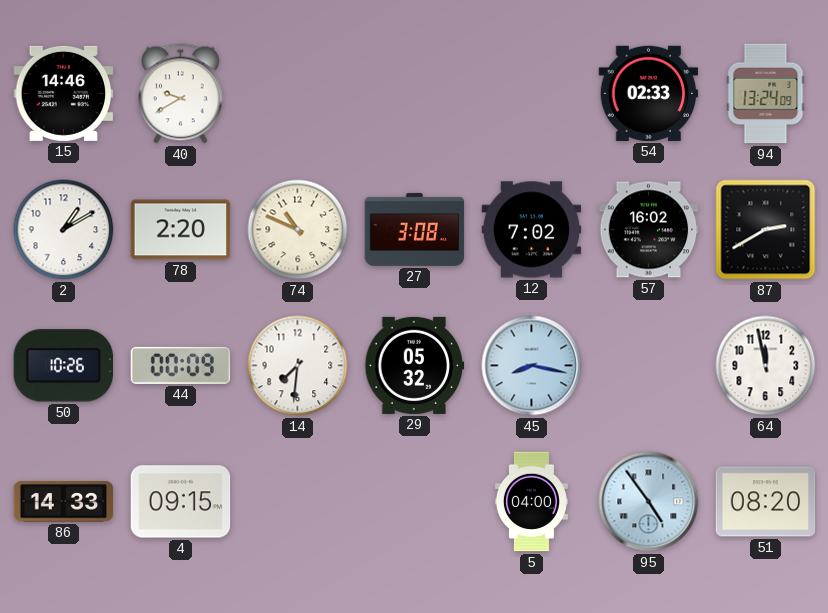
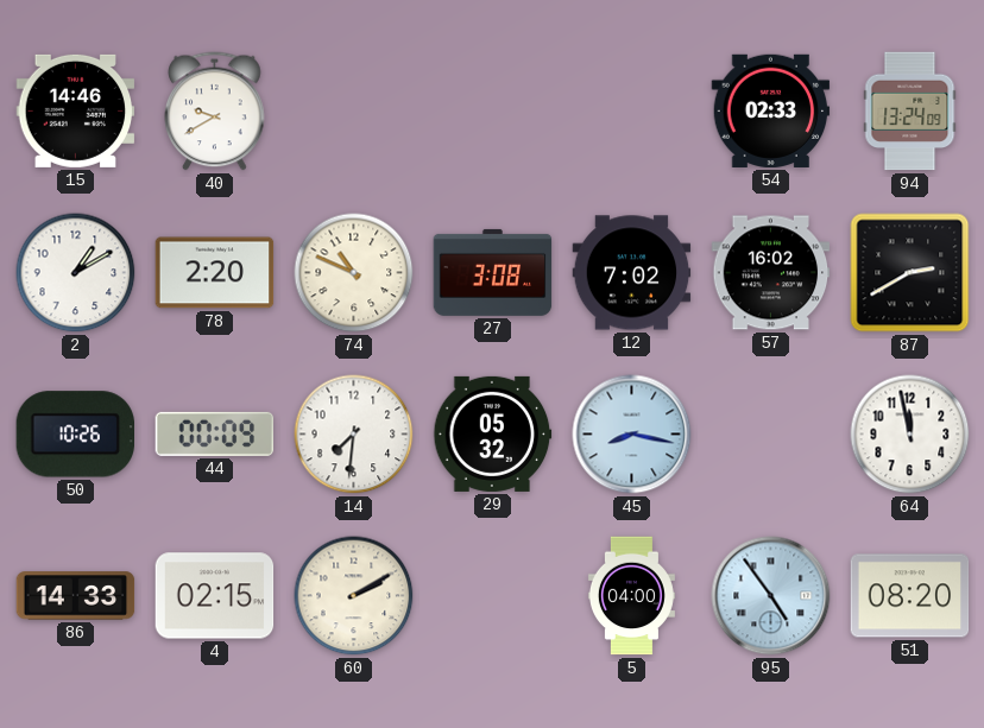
4: 09:15 -> 02:15
60: none -> 2:10
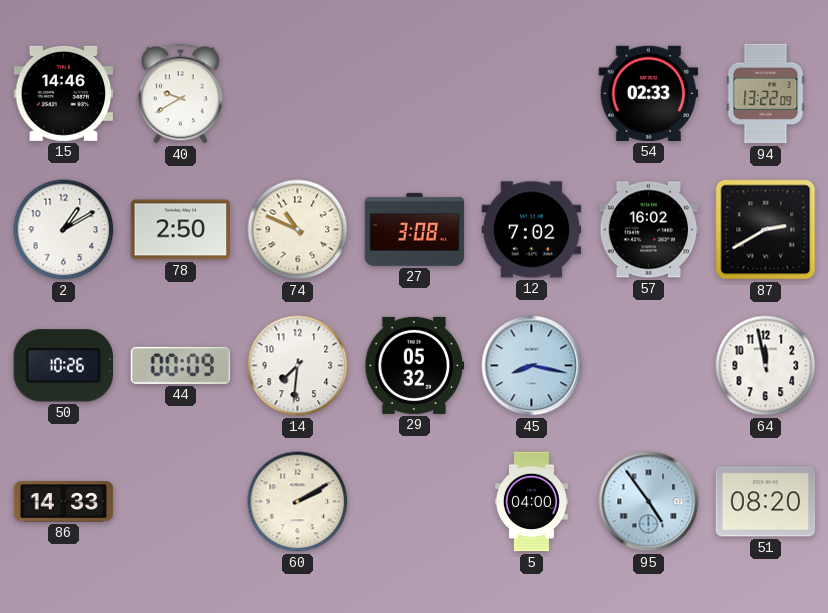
94: 13:24 -> 13:22
78: 2:20 -> 2:50
4: 02:15 -> none
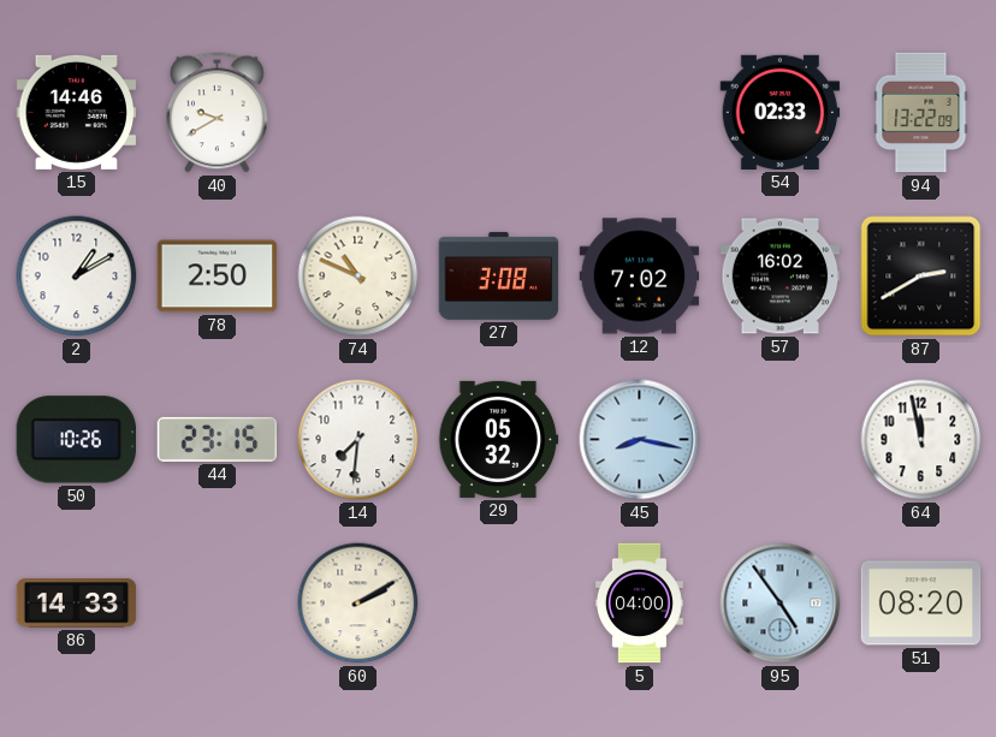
44: 00:09 -> 23:15
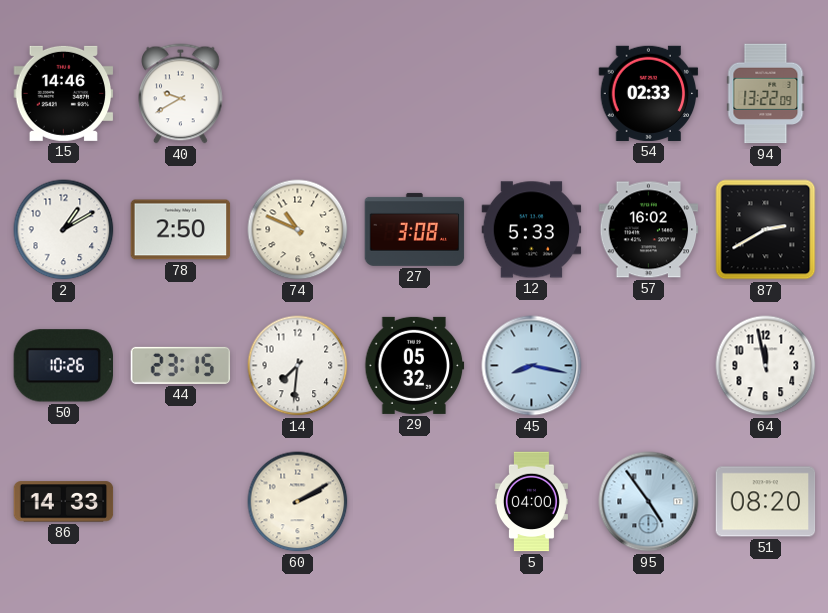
12: 7:02 -> 5:33
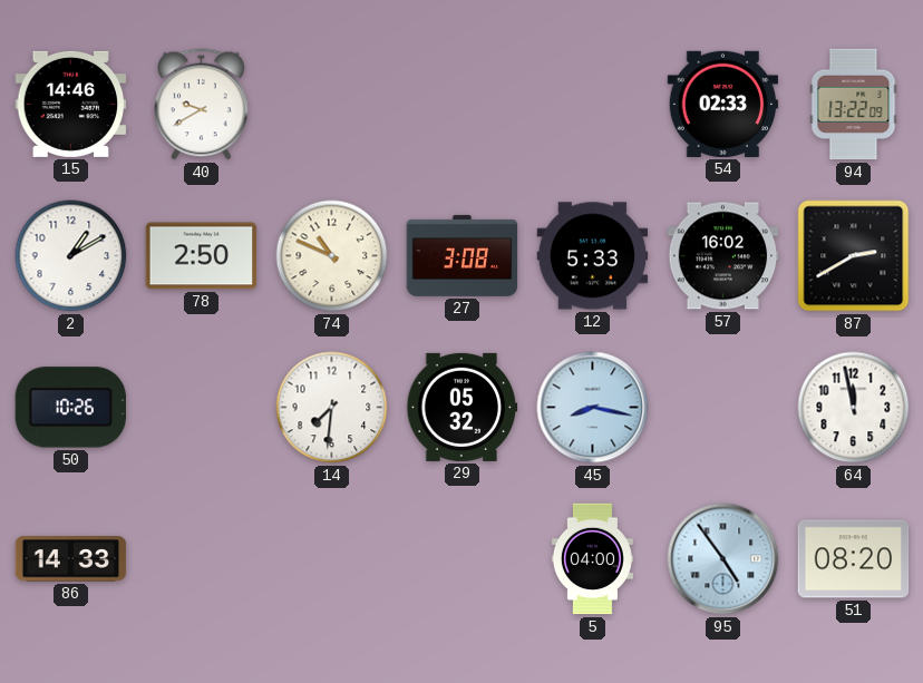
44: 23:15 -> none
60: 2:10 -> none
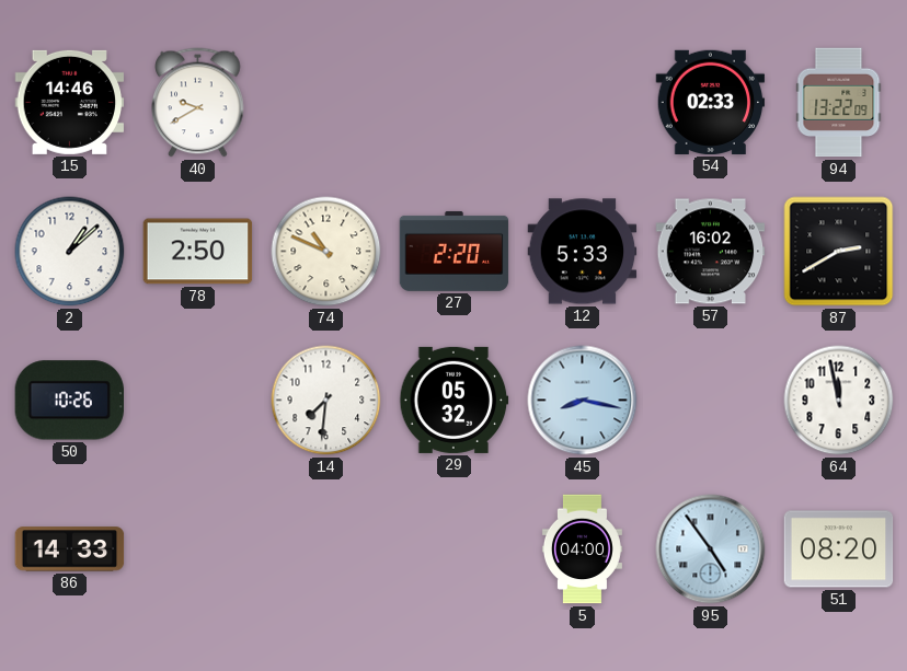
2: 1:10 -> 1:08
27: 3:08 -> 2:20
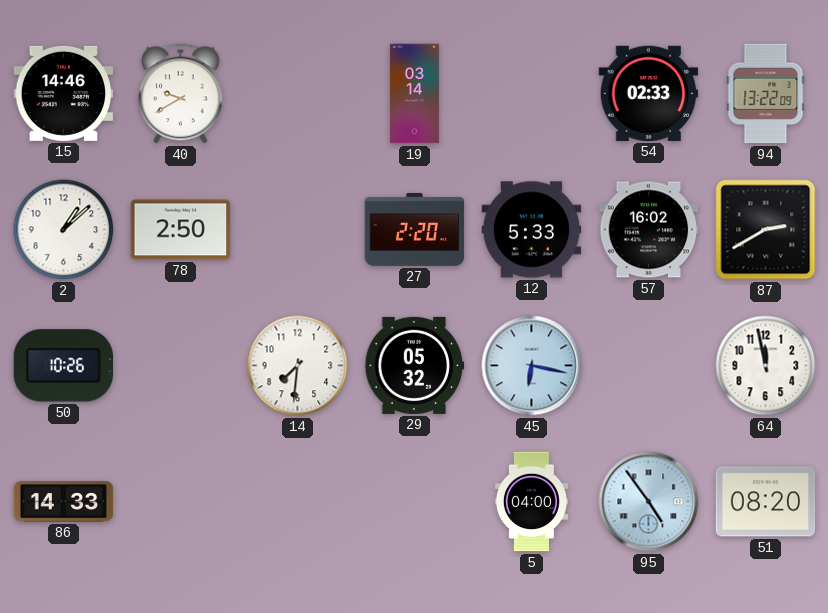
19: none -> 03:14
74: 10:49 -> none
45: 8:17 -> 6:17
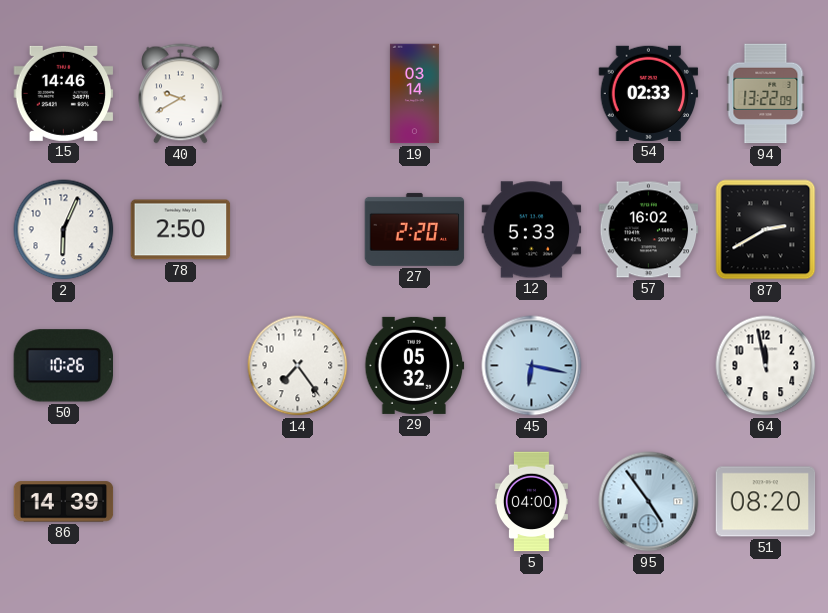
2: 1:08 -> 6:04
14: 7:31 -> 7:24
86: 14:33 -> 14:39
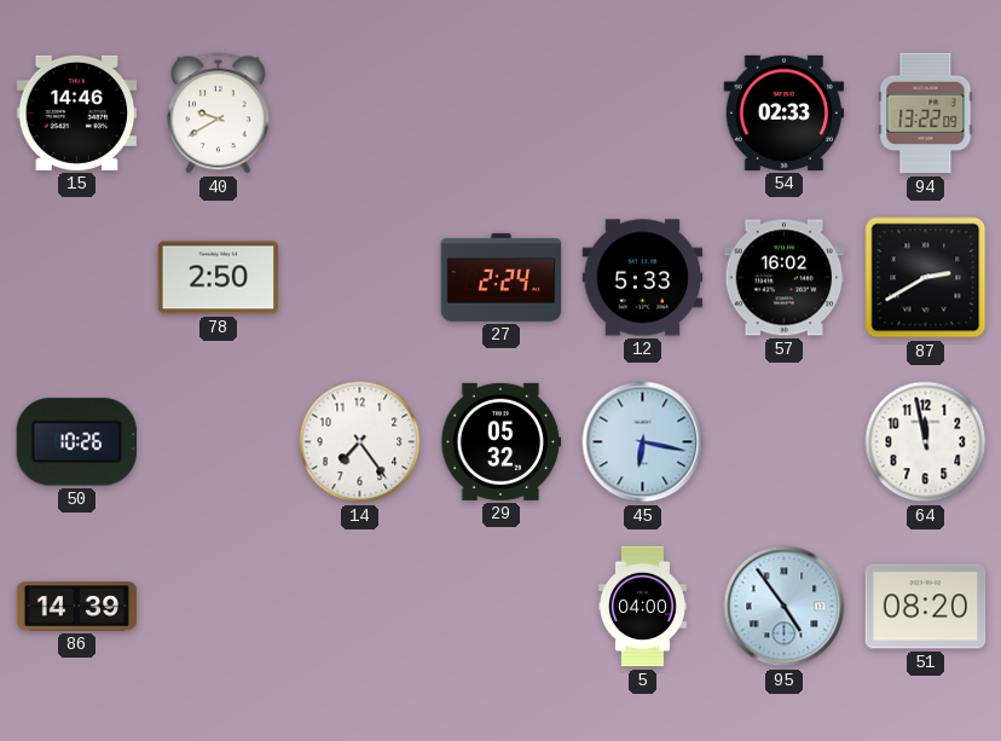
19: 03:14 -> none
2: 6:04 -> none
27: 2:20 -> 2:24
